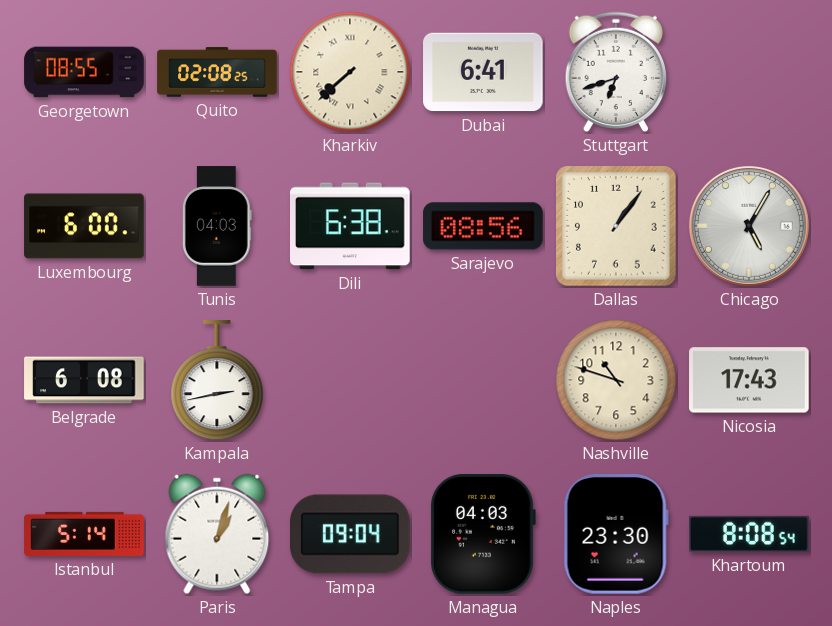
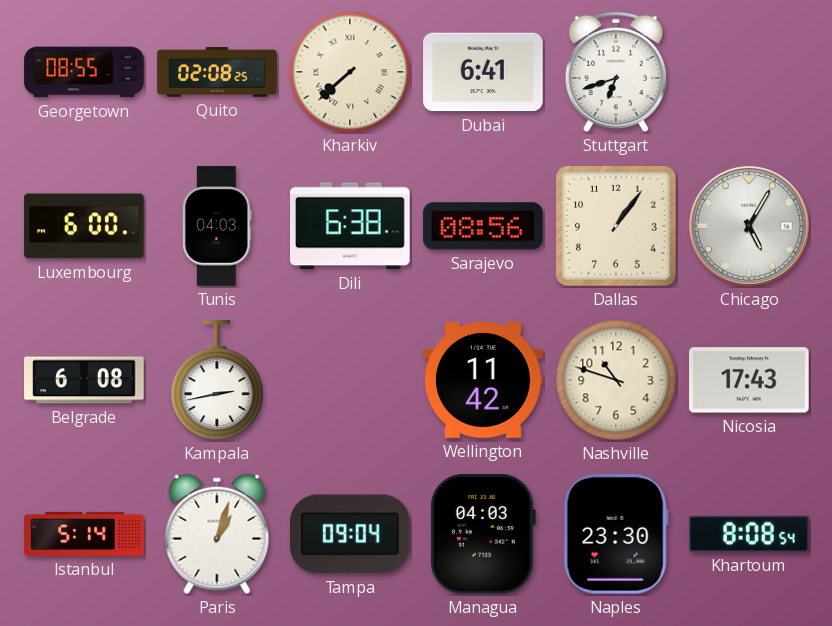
Wellington: none -> 11:42
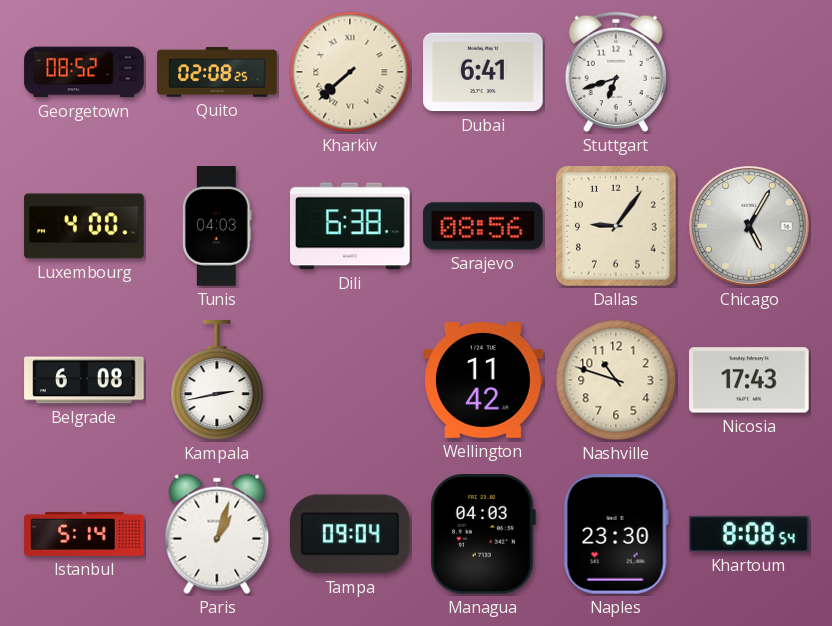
Georgetown: 08:55 -> 08:52
Luxembourg: 6:00 -> 4:00
Dallas: 1:06 -> 9:06
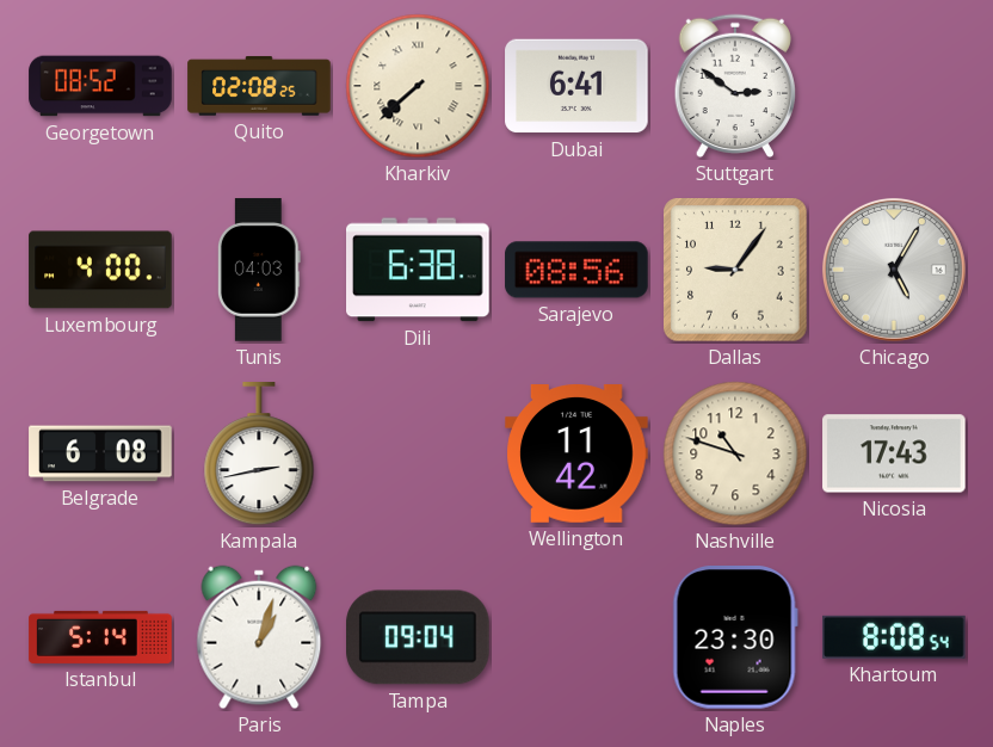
Stuttgart: 6:42 -> 2:51
Managua: 04:03 -> none
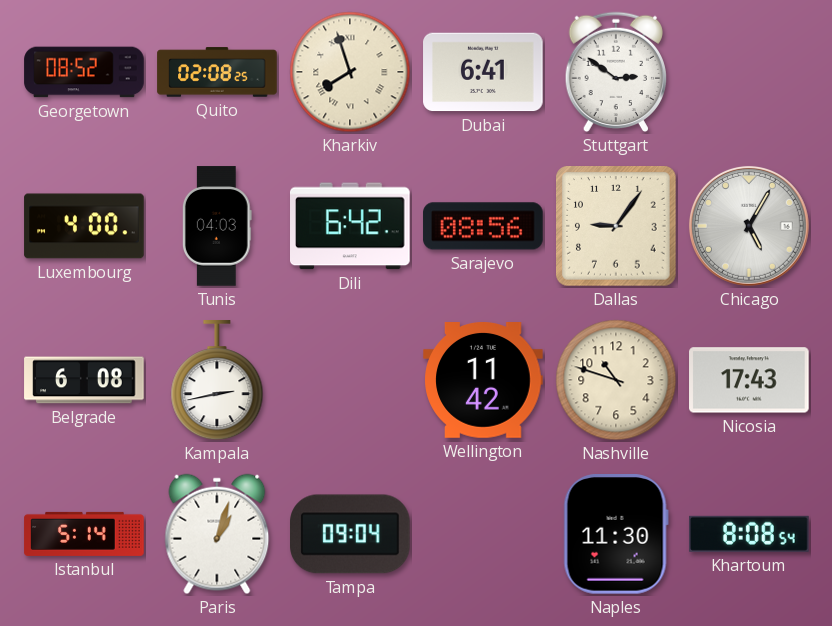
Kharkiv: 7:38 -> 7:57
Dili: 6:38 -> 6:42
Naples: 23:30 -> 11:30
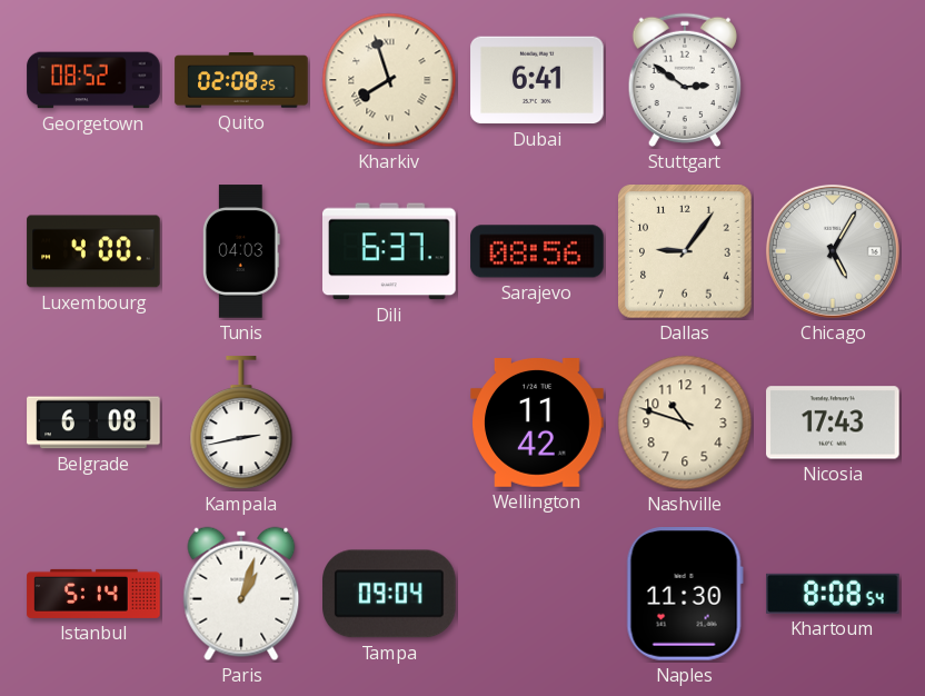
Dili: 6:42 -> 6:37
